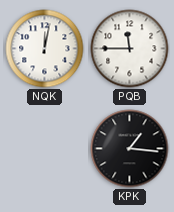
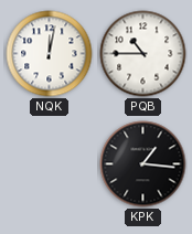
PQB: 11:45 -> 10:45
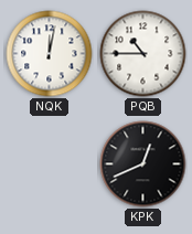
KPK: 1:16 -> 12:41
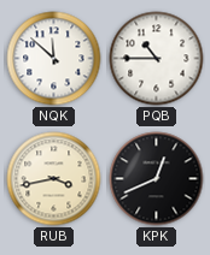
NQK: 12:02 -> 11:52
RUB: none -> 3:43
